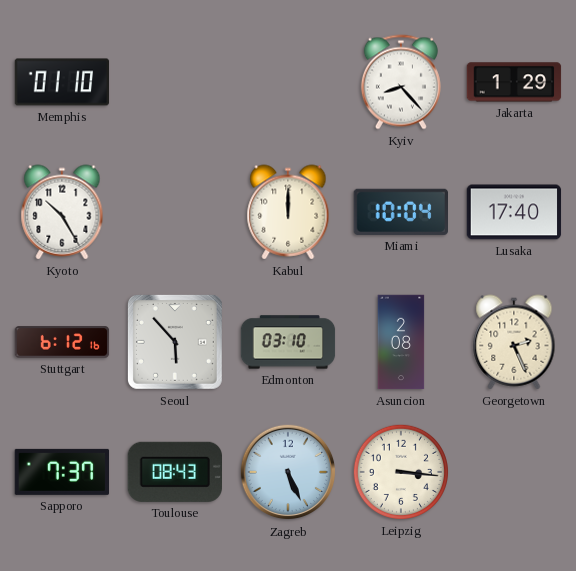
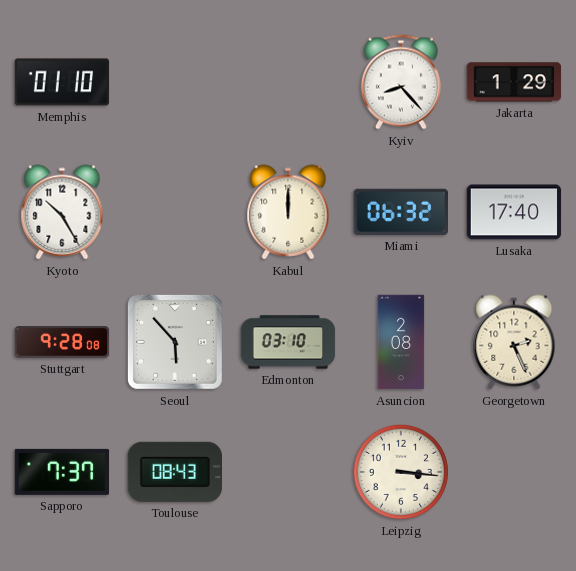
Miami: 10:04 -> 06:32
Stuttgart: 6:12 -> 9:28
Zagreb: 5:26 -> none
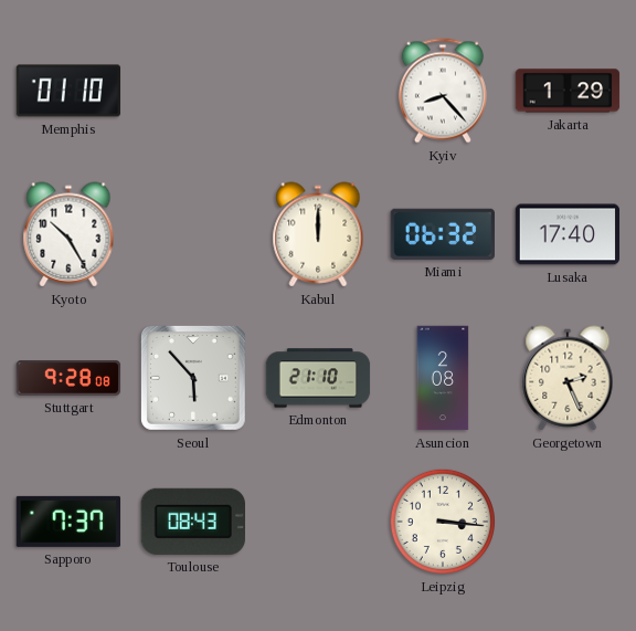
Edmonton: 03:10 -> 21:10
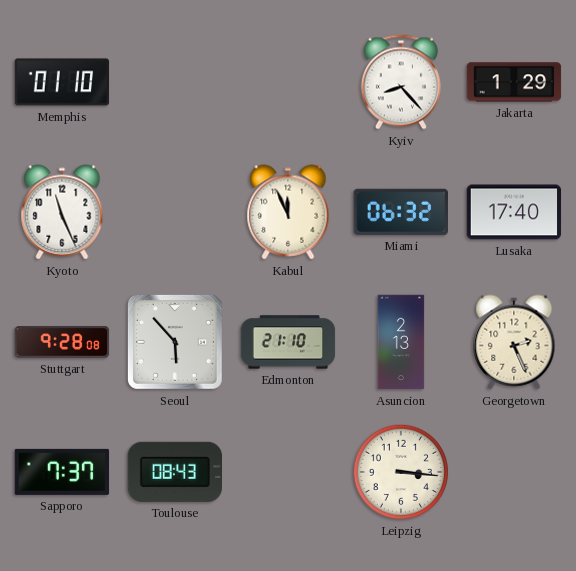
Kyoto: 10:25 -> 11:26
Kabul: 12:00 -> 11:56
Asuncion: 2:08 -> 2:13
